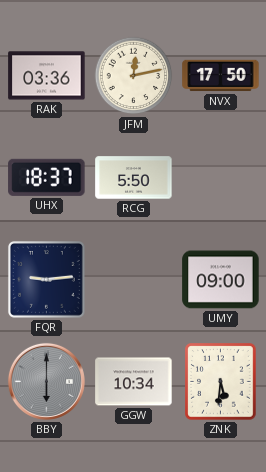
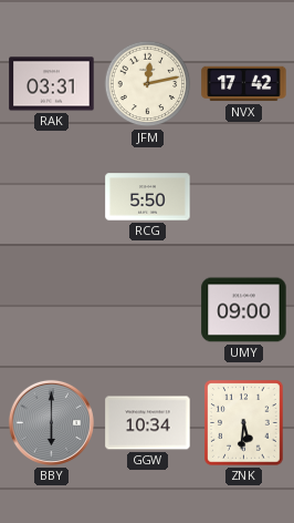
RAK: 03:36 -> 03:31
NVX: 17:50 -> 17:42
UHX: 18:37 -> none
FQR: 9:14 -> none
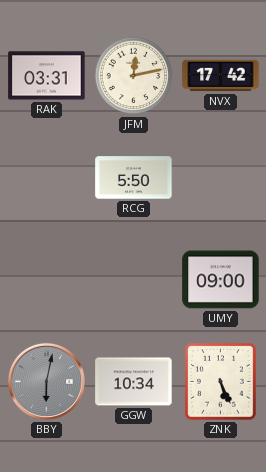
BBY: 6:00 -> 6:02
ZNK: 5:31 -> 5:26
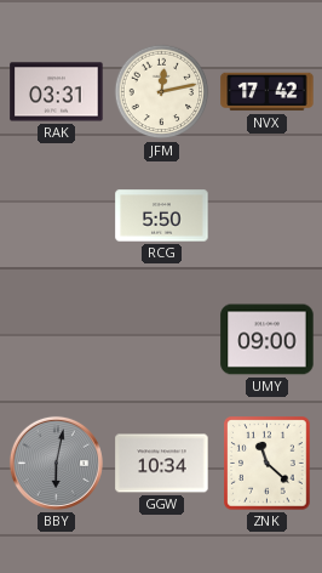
ZNK: 5:26 -> 11:22
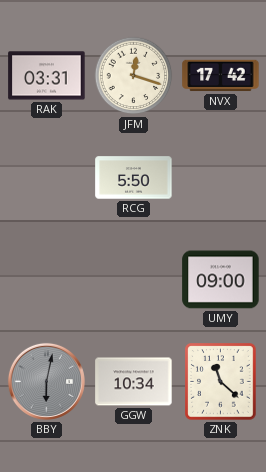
JFM: 12:13 -> 12:18
